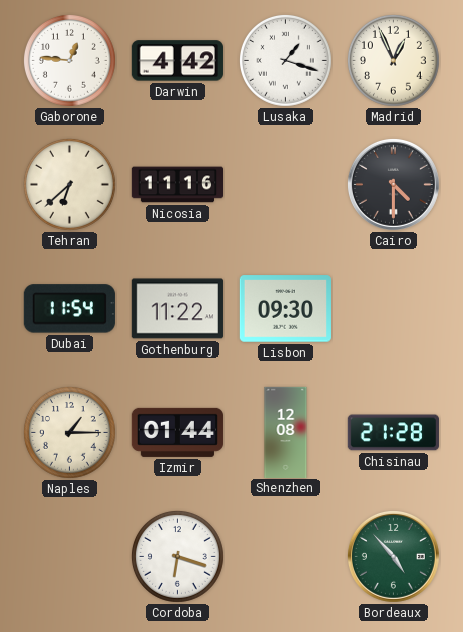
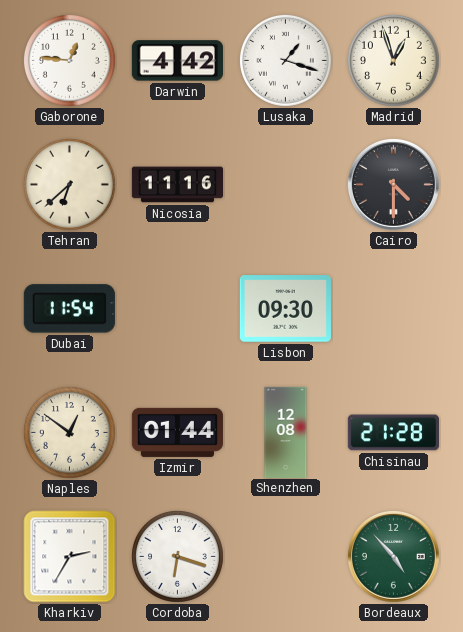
Madrid: 12:56 -> 12:57
Gothenburg: 11:22 -> none
Naples: 1:15 -> 12:51
Kharkiv: none -> 2:35
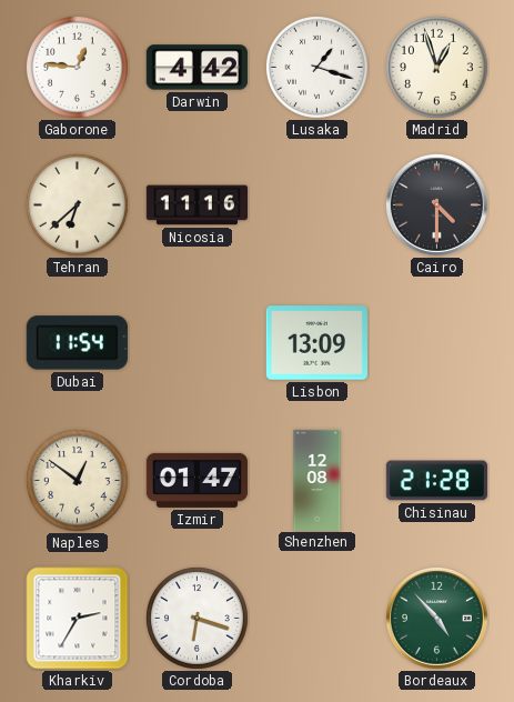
Lisbon: 09:30 -> 13:09
Izmir: 01:44 -> 01:47
